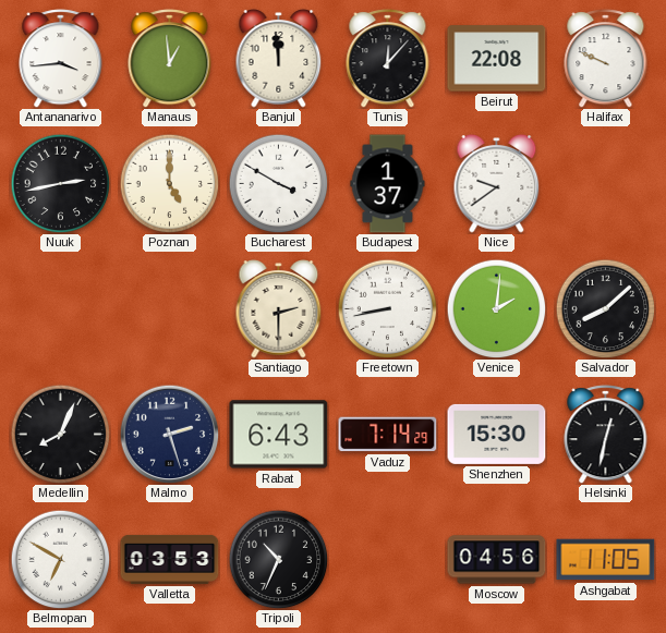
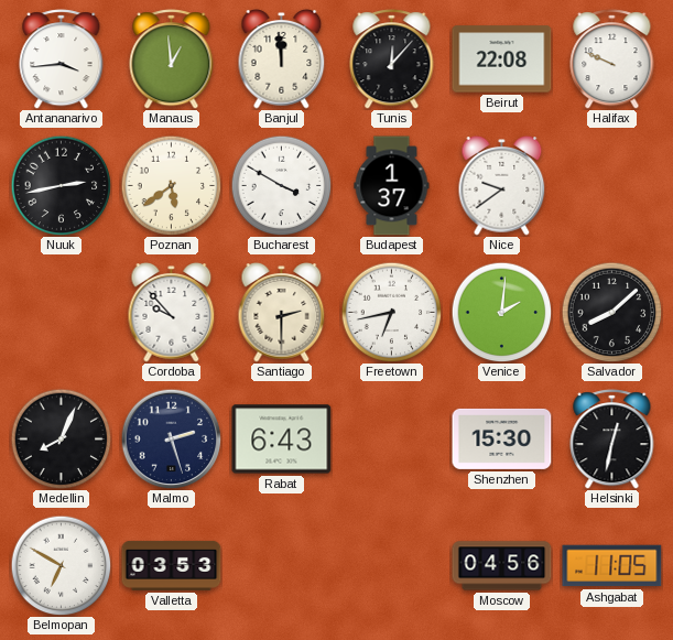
Poznan: 5:00 -> 5:39
Cordoba: none -> 9:53
Freetown: 8:43 -> 6:43
Vaduz: 7:14 -> none
Tripoli: 10:34 -> none
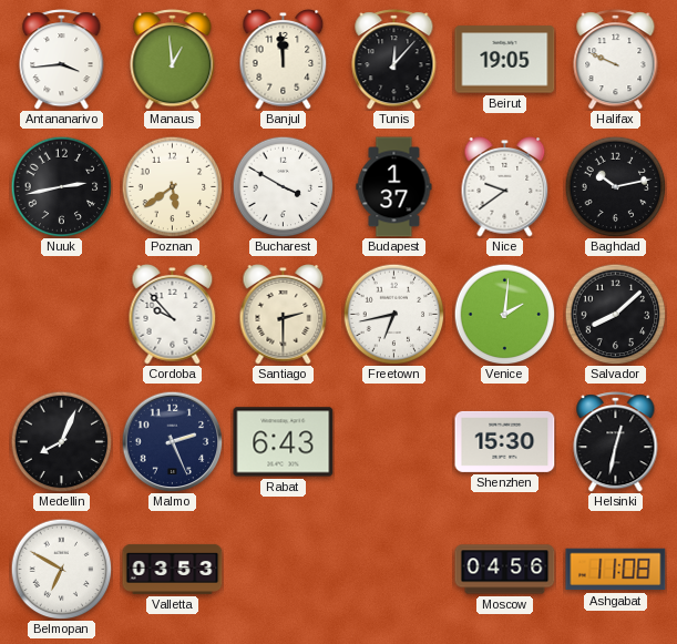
Beirut: 22:08 -> 19:05
Baghdad: none -> 10:13
Malmo: 2:27 -> 2:26
Ashgabat: 11:05 -> 11:08
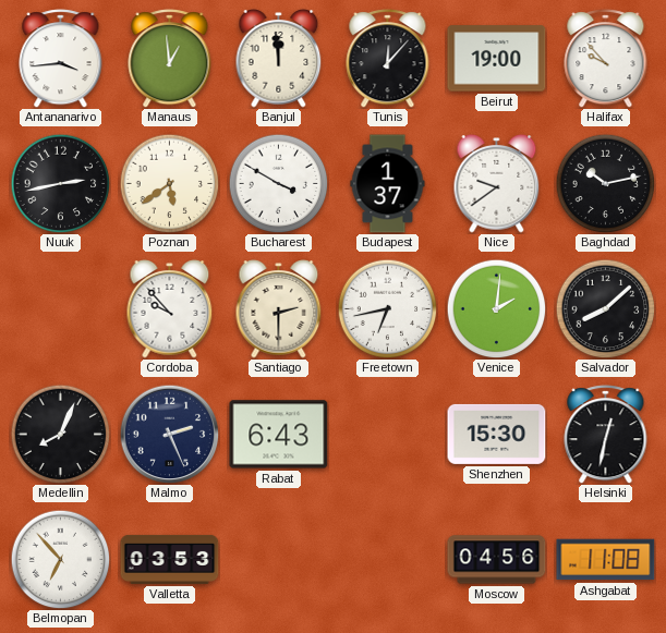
Beirut: 19:05 -> 19:00
Halifax: 9:49 -> 9:53
Belmopan: 6:50 -> 6:53
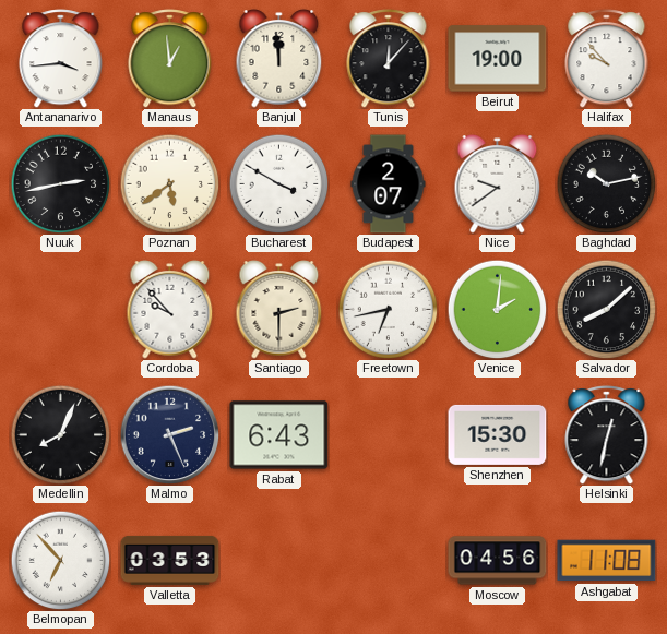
Budapest: 1:37 -> 2:07
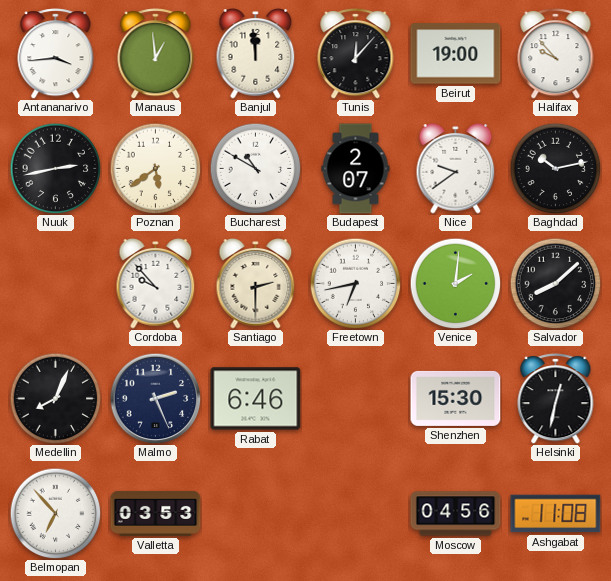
Bucharest: 3:50 -> 10:50
Rabat: 6:43 -> 6:46
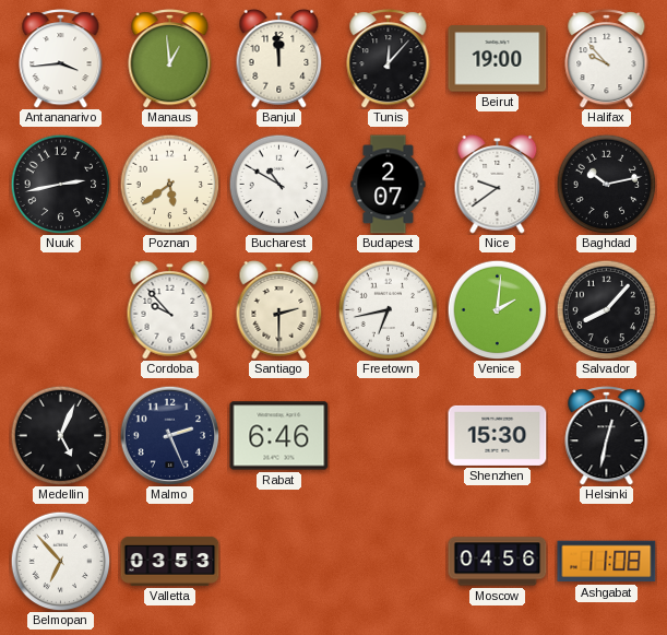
Salvador: 8:08 -> 8:07
Medellin: 8:04 -> 5:04
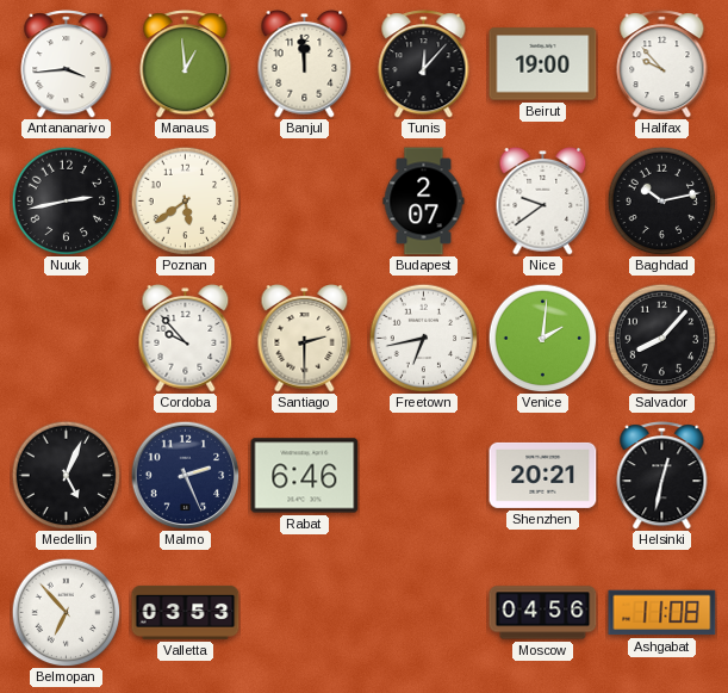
Bucharest: 10:50 -> none
Shenzhen: 15:30 -> 20:21
